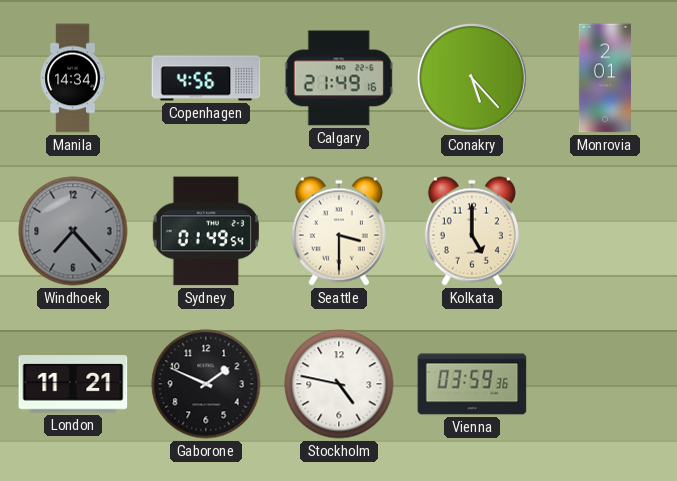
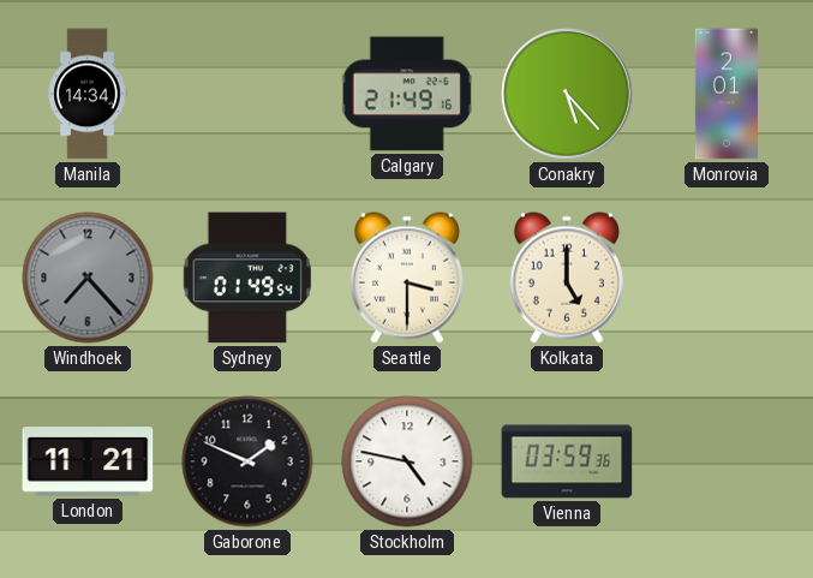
Copenhagen: 4:56 -> none
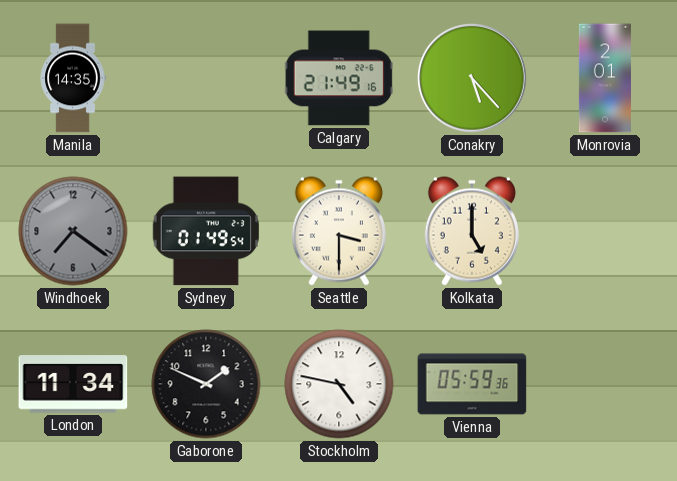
Manila: 14:34 -> 14:35
Windhoek: 7:23 -> 7:21
London: 11:21 -> 11:34
Vienna: 03:59 -> 05:59
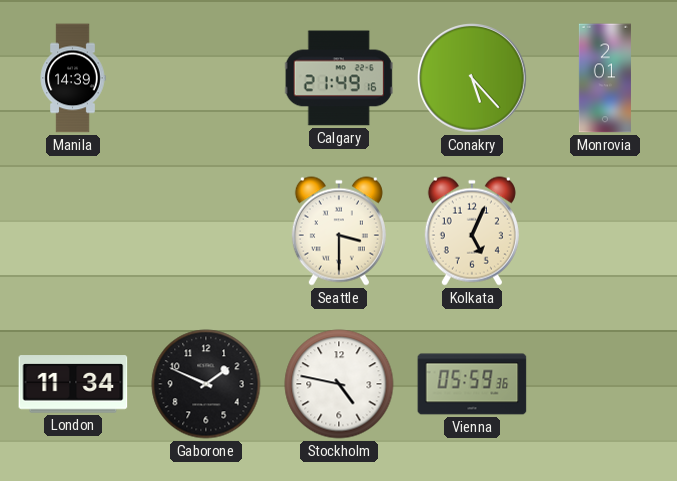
Manila: 14:35 -> 14:39
Windhoek: 7:21 -> none
Sydney: 01:49 -> none
Kolkata: 5:00 -> 5:04
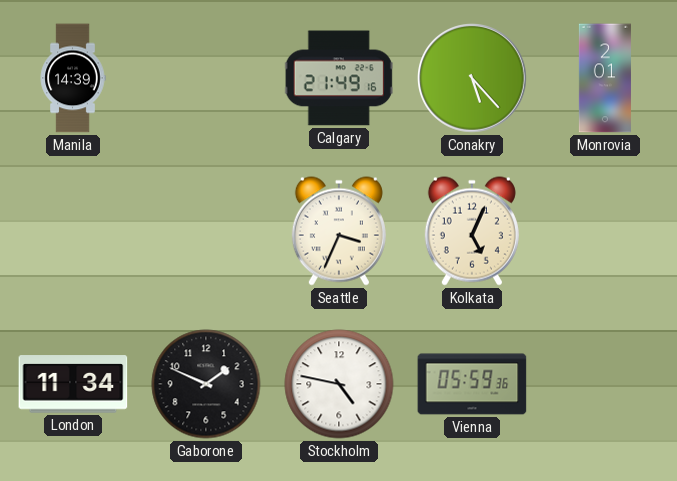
Seattle: 3:30 -> 3:34
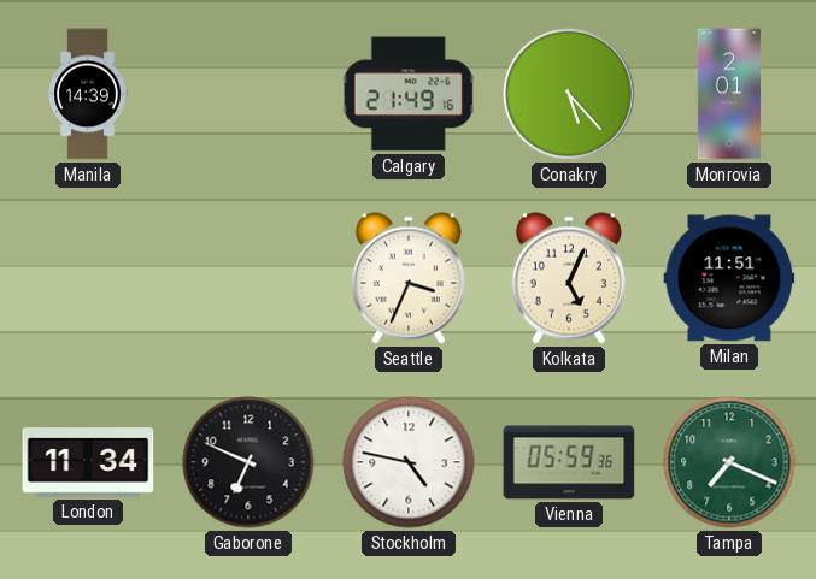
Milan: none -> 11:51
Gaborone: 1:49 -> 6:49
Tampa: none -> 7:19
